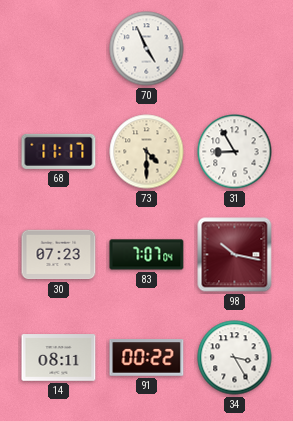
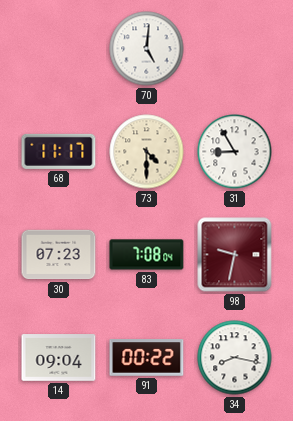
70: 4:56 -> 5:01
83: 7:07 -> 7:08
98: 10:17 -> 9:32
14: 08:11 -> 09:04
34: 3:25 -> 8:17
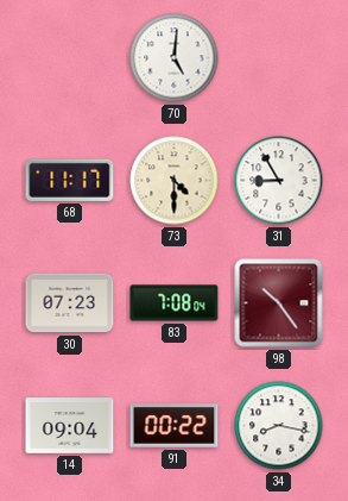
98: 9:32 -> 10:24
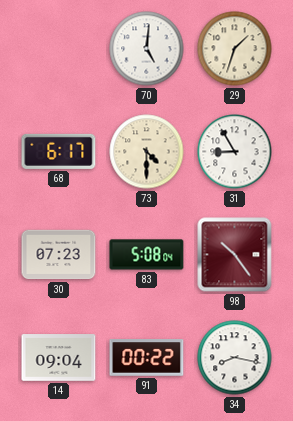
29: none -> 1:33
68: 11:17 -> 6:17
83: 7:08 -> 5:08
